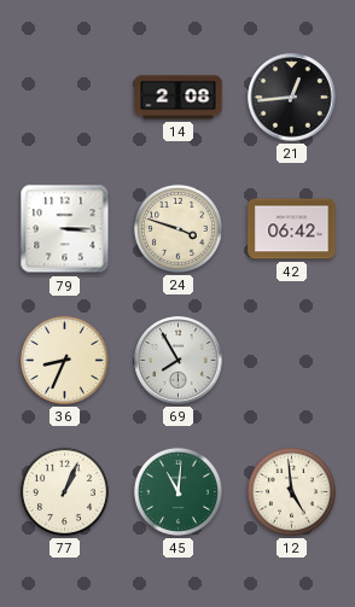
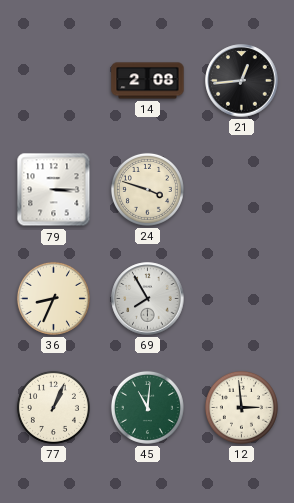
42: 06:42 -> none
12: 4:59 -> 2:59
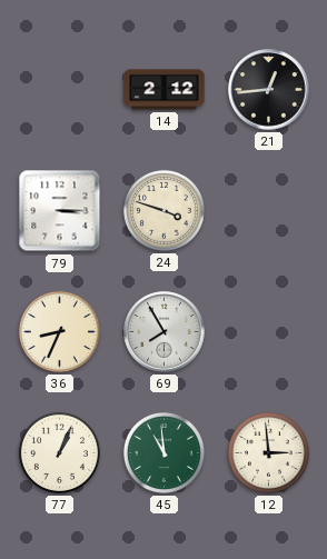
14: 2:08 -> 2:12
45: 11:01 -> 10:59
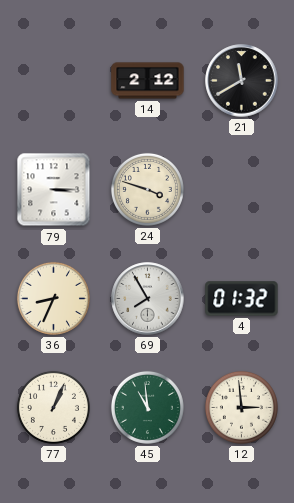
21: 12:44 -> 11:40
4: none -> 01:32
